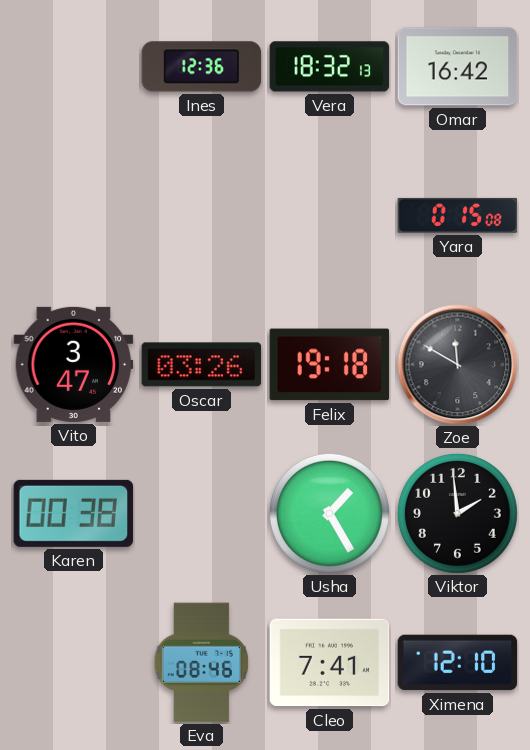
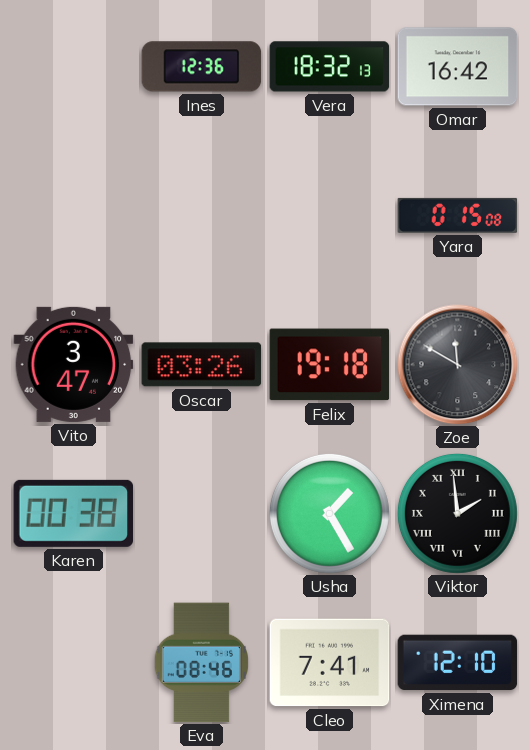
Viktor numerals: Arabic -> Roman
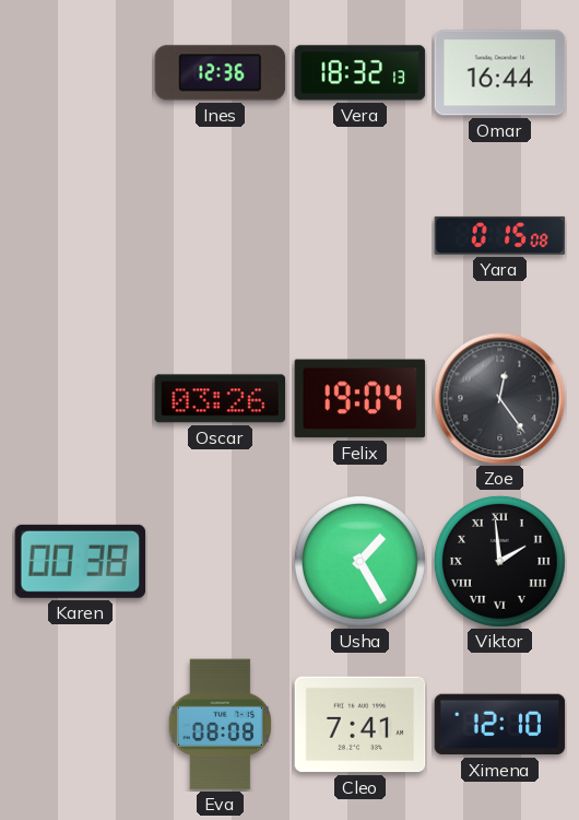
Omar: 16:42 -> 16:44
Vito: 3:47 -> none
Felix: 19:18 -> 19:04
Zoe: 11:50 -> 12:24
Eva: 08:46 -> 08:08
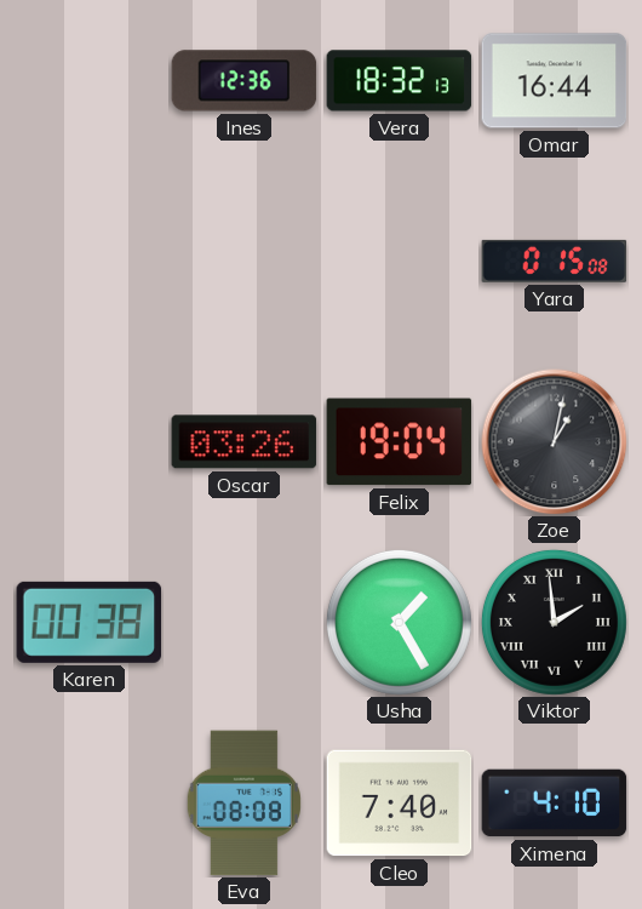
Zoe: 12:24 -> 1:02
Cleo: 7:41 -> 7:40
Ximena: 12:10 -> 4:10
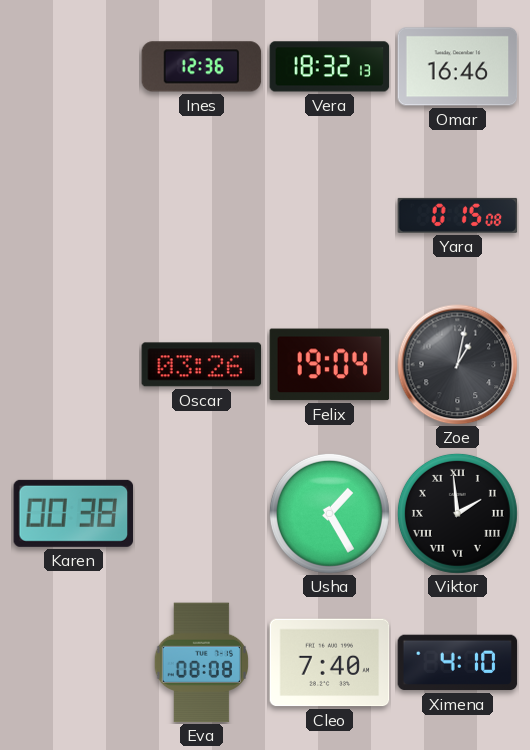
Omar: 16:44 -> 16:46
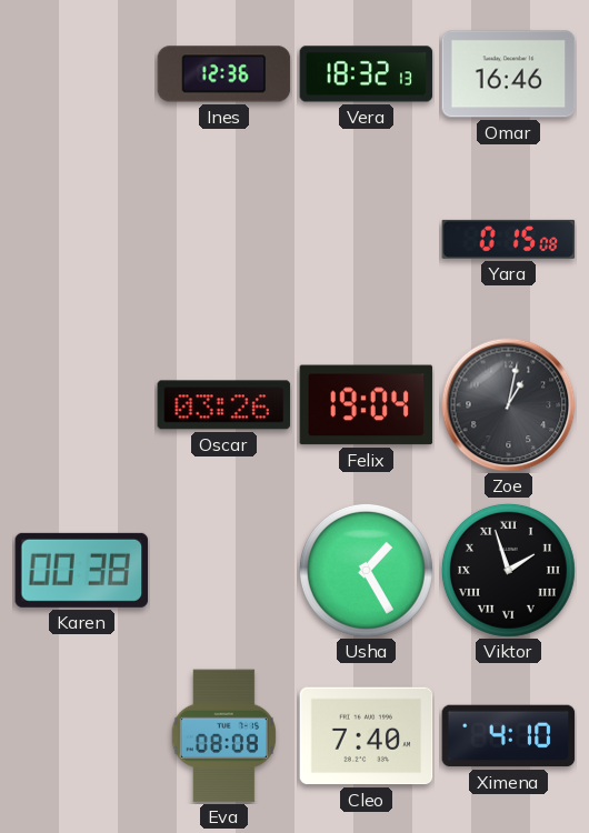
Viktor: 1:59 -> 1:57
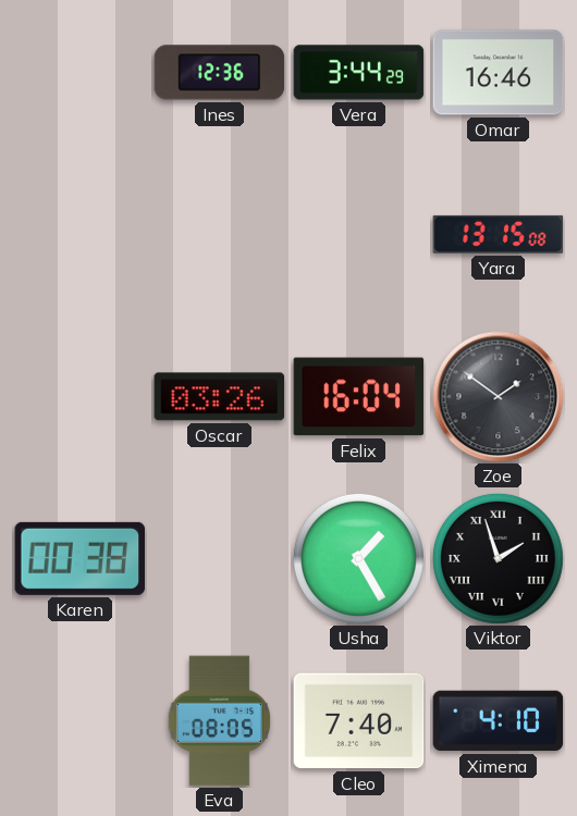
Vera: 18:32 -> 3:44
Yara: 0:15 -> 13:15
Felix: 19:04 -> 16:04
Zoe: 1:02 -> 1:51
Eva: 08:08 -> 08:05
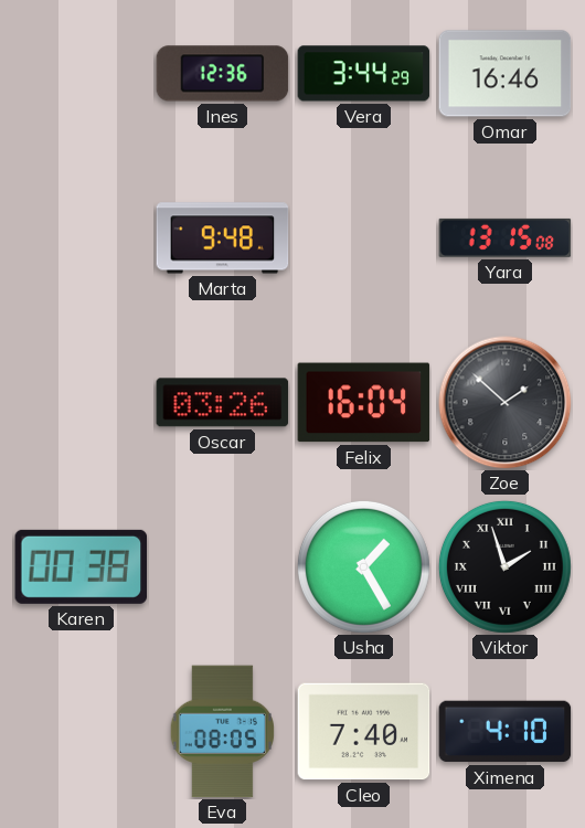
Marta: none -> 9:48
Zoe: 1:51 -> 1:52
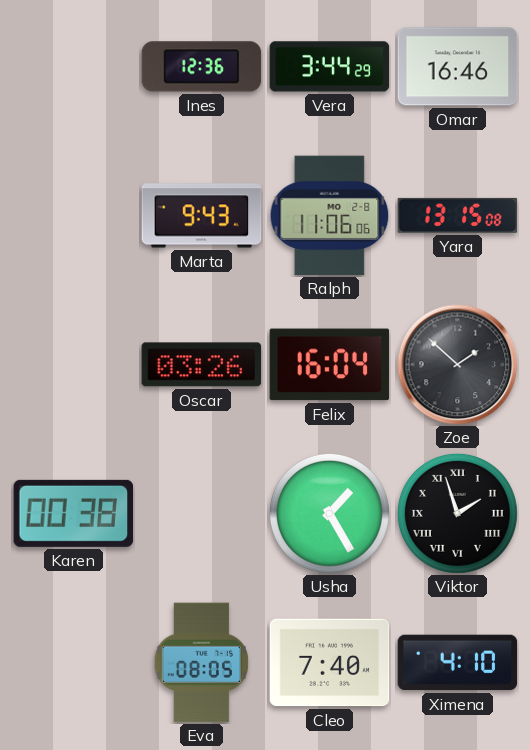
Marta: 9:48 -> 9:43
Ralph: none -> 11:06
